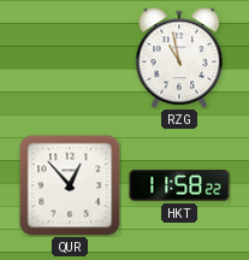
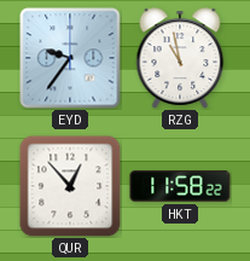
EYD: none -> 9:36
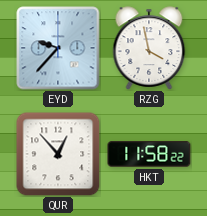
EYD: 9:36 -> 9:37
RZG: 10:58 -> 3:58
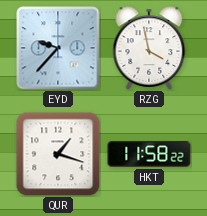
QUR: 12:53 -> 1:18
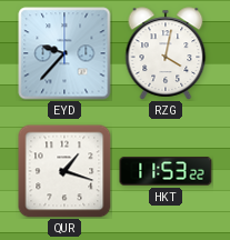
RZG: 3:58 -> 4:02
HKT: 11:58 -> 11:53
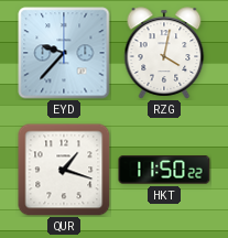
HKT: 11:53 -> 11:50
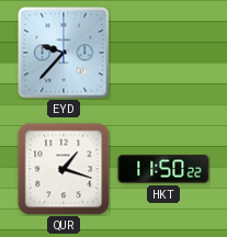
RZG: 4:02 -> none
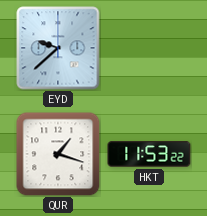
EYD: 9:37 -> 9:38
HKT: 11:50 -> 11:53
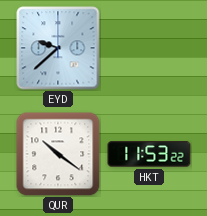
QUR: 1:18 -> 10:21
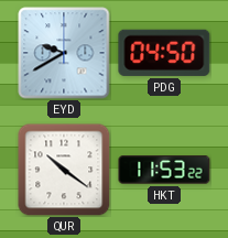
EYD: 9:38 -> 9:40
PDG: none -> 04:50
